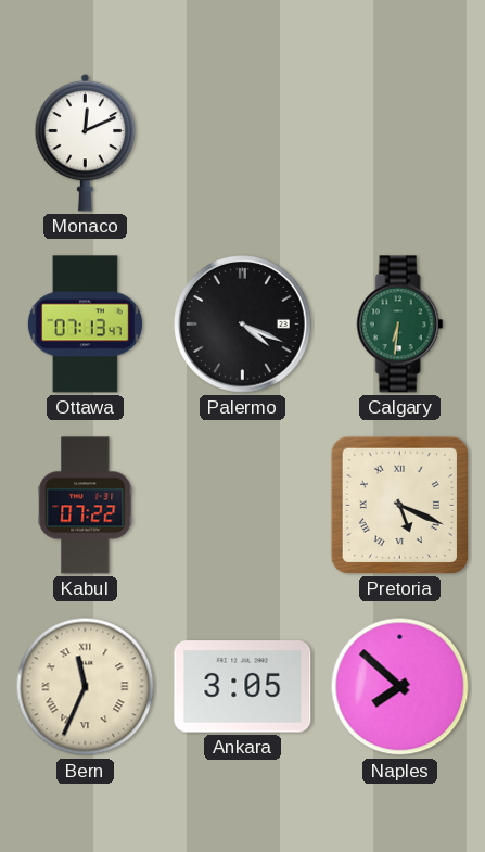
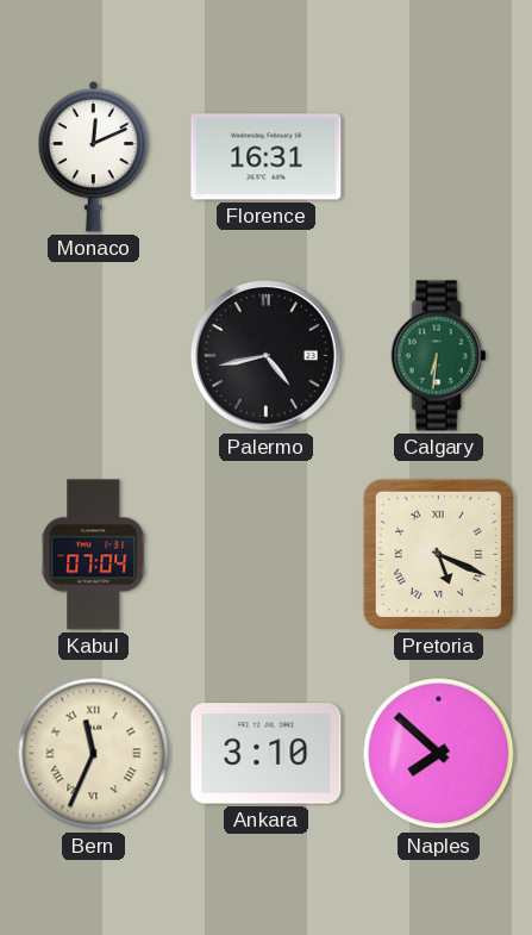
Florence: none -> 16:31
Ottawa: 07:13 -> none
Palermo: 4:19 -> 4:43
Kabul: 07:22 -> 07:04
Ankara: 3:05 -> 3:10
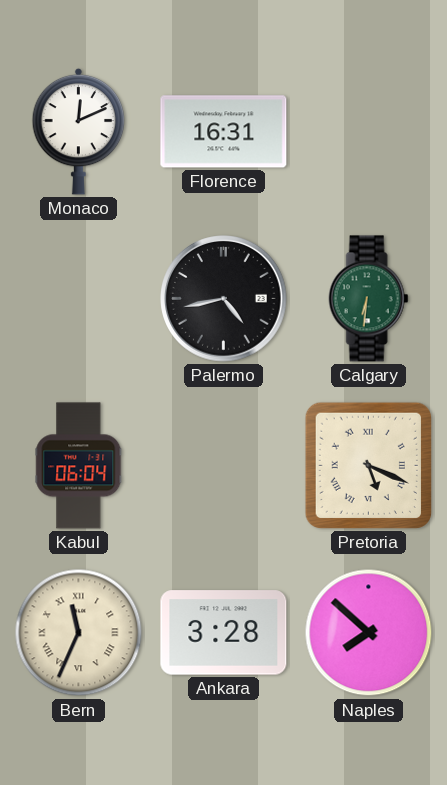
Kabul: 07:04 -> 06:04
Ankara: 3:10 -> 3:28
